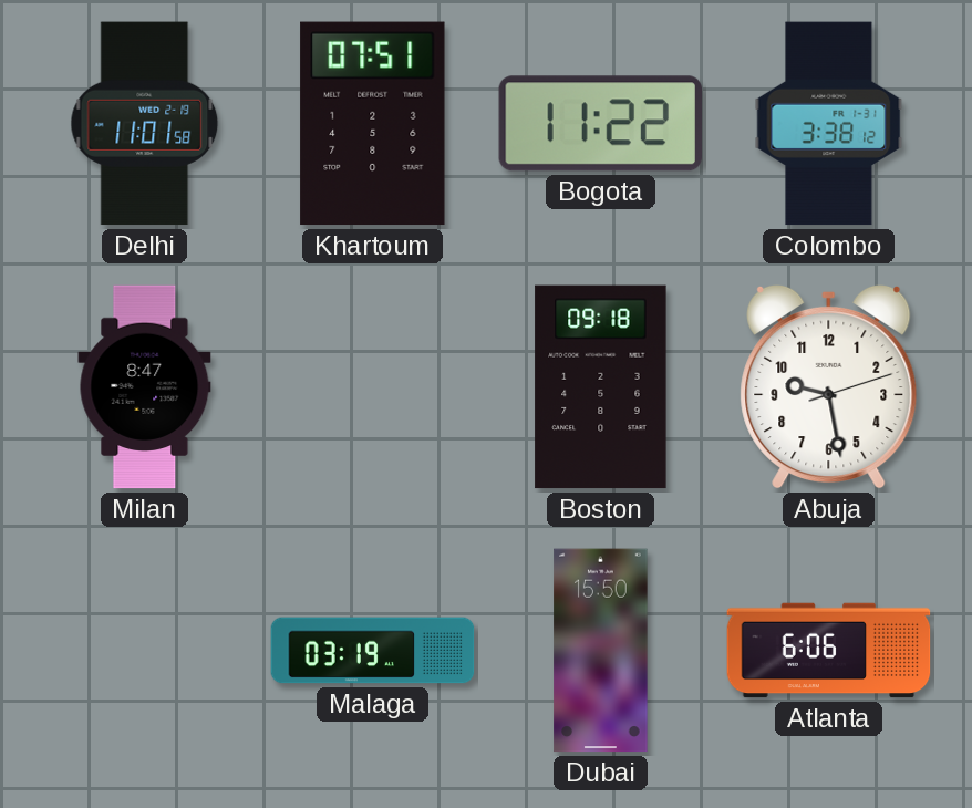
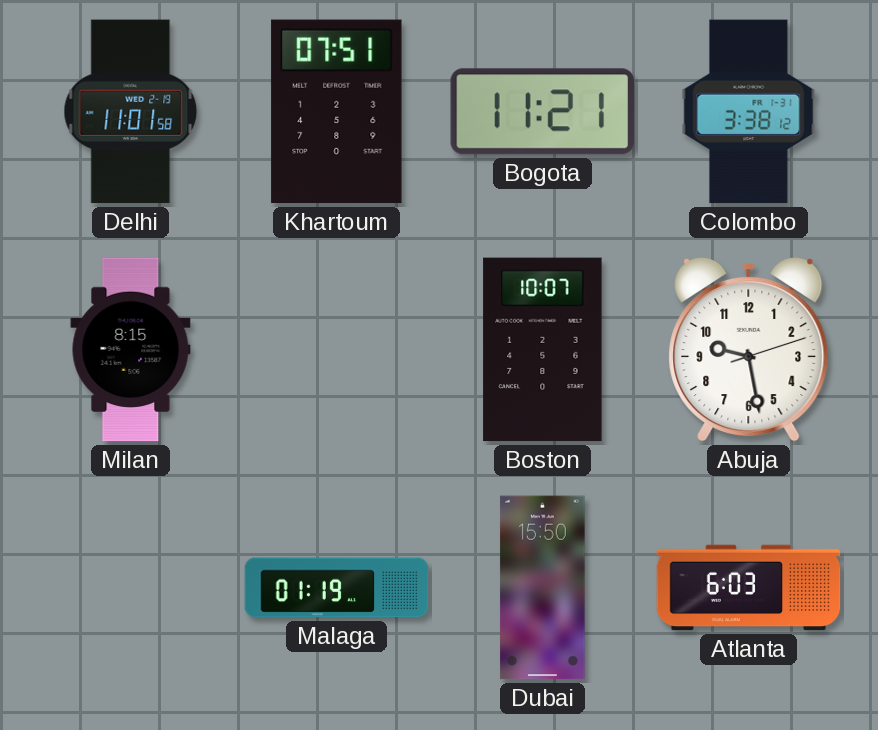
Bogota: 11:22 -> 11:21
Milan: 8:47 -> 8:15
Boston: 09:18 -> 10:07
Malaga: 03:19 -> 01:19
Atlanta: 6:06 -> 6:03
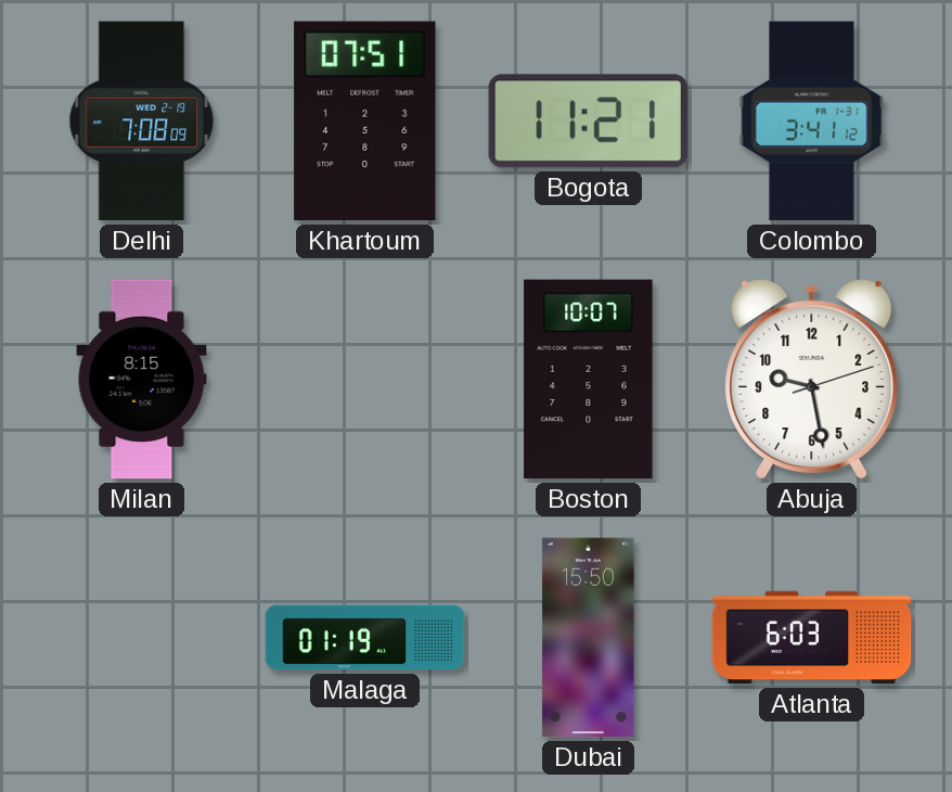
Delhi: 11:01 -> 7:08
Colombo: 3:38 -> 3:41
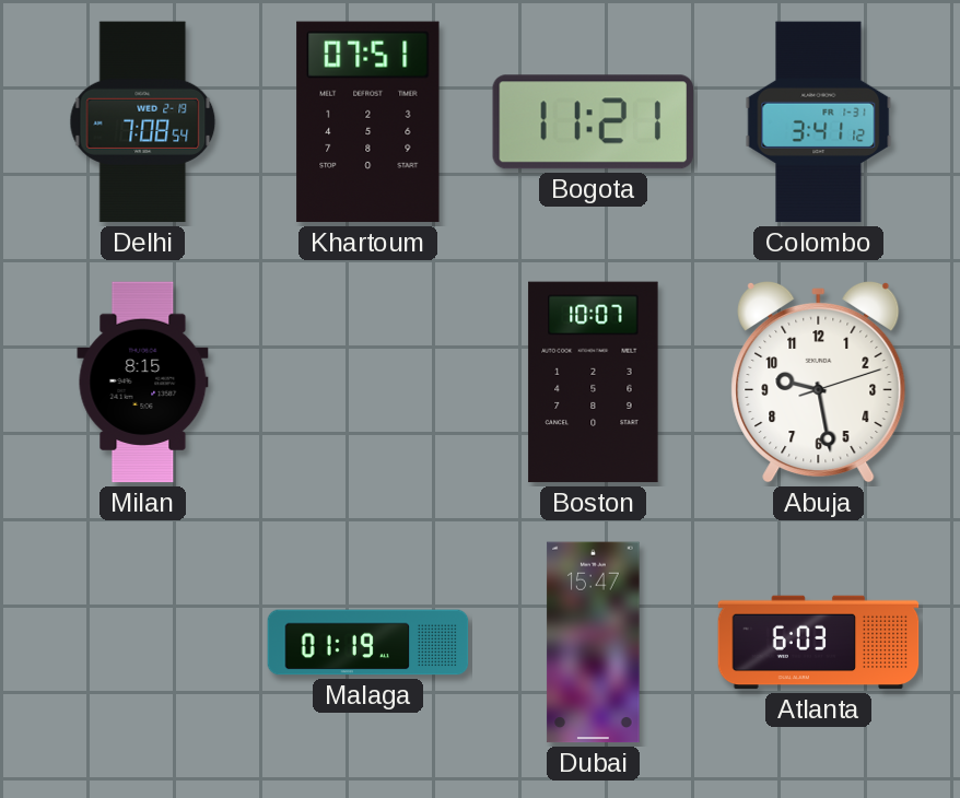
Delhi: 7:08:09 -> 7:08:54
Dubai: 15:50 -> 15:47
